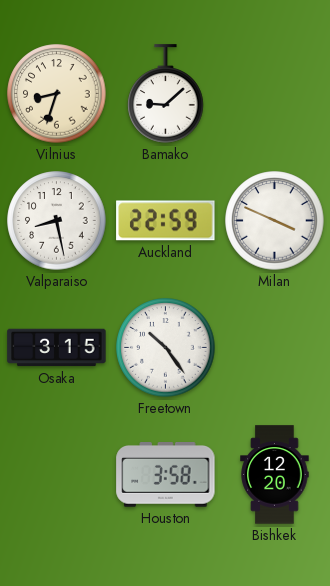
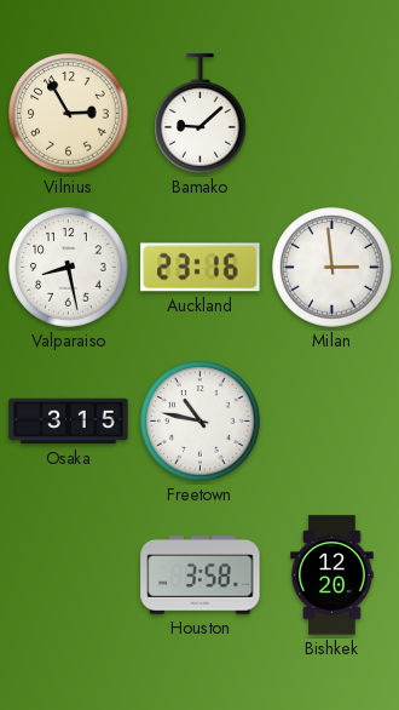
Vilnius: 8:33 -> 2:55
Auckland: 22:59 -> 23:16
Milan: 3:49 -> 2:59
Freetown: 10:24 -> 10:47
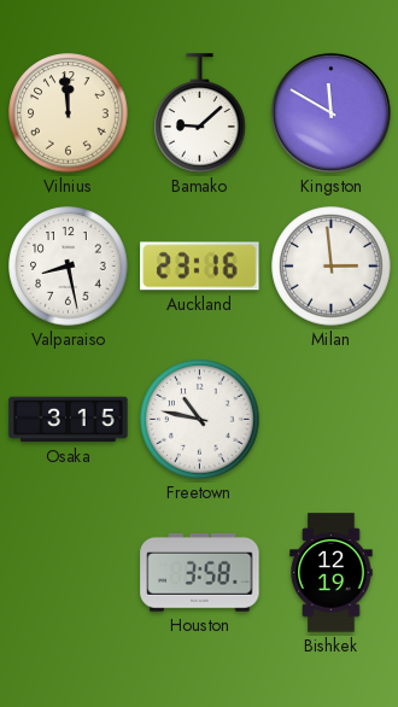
Vilnius: 2:55 -> 11:59
Kingston: none -> 11:50
Bishkek: 12:20 -> 12:19
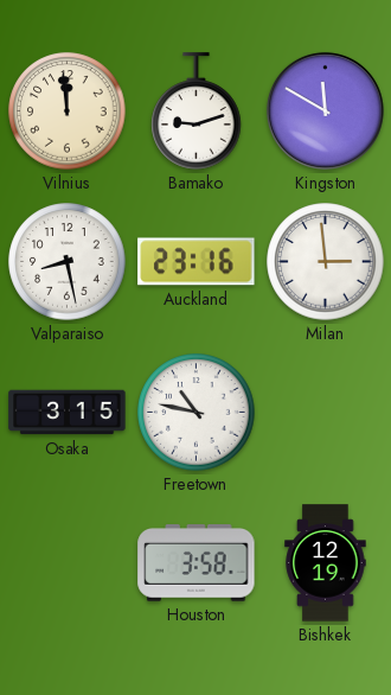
Bamako: 9:08 -> 9:12
